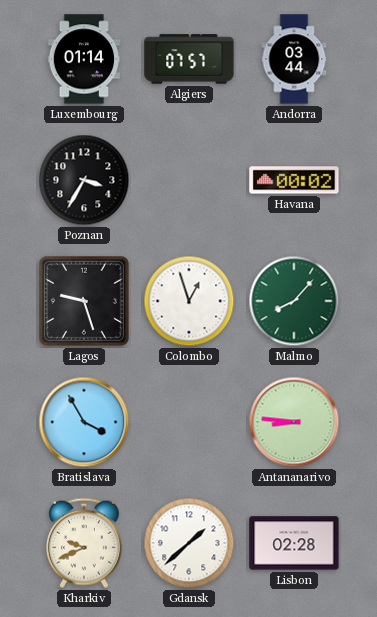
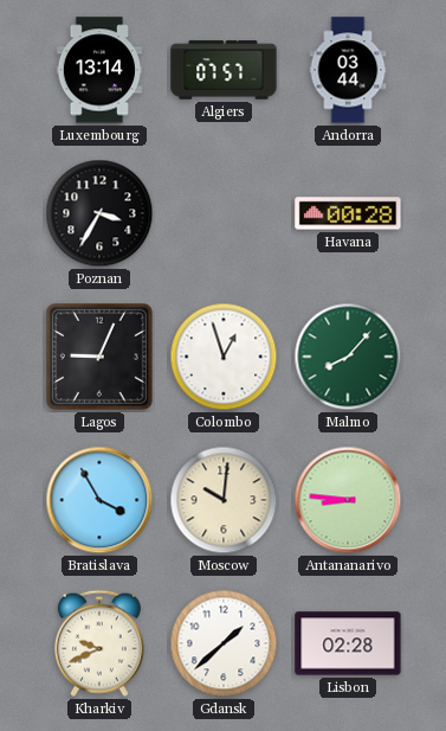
Luxembourg: 01:14 -> 13:14
Havana: 00:02 -> 00:28
Lagos: 9:27 -> 9:04
Moscow: none -> 10:01
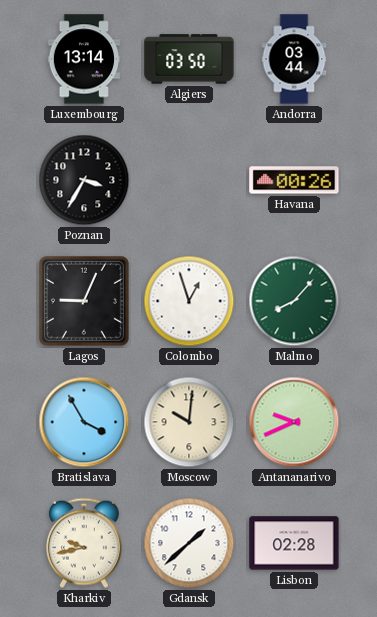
Algiers: 07:57 -> 03:50
Havana: 00:28 -> 00:26
Antananarivo: 8:46 -> 9:41
Kharkiv: 9:41 -> 9:43
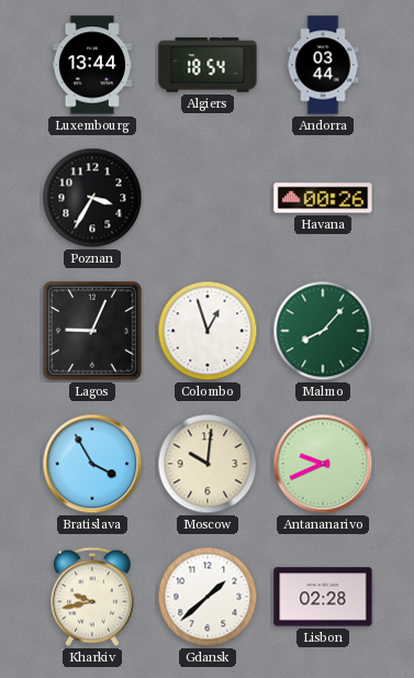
Luxembourg: 13:14 -> 13:44
Algiers: 03:50 -> 18:54
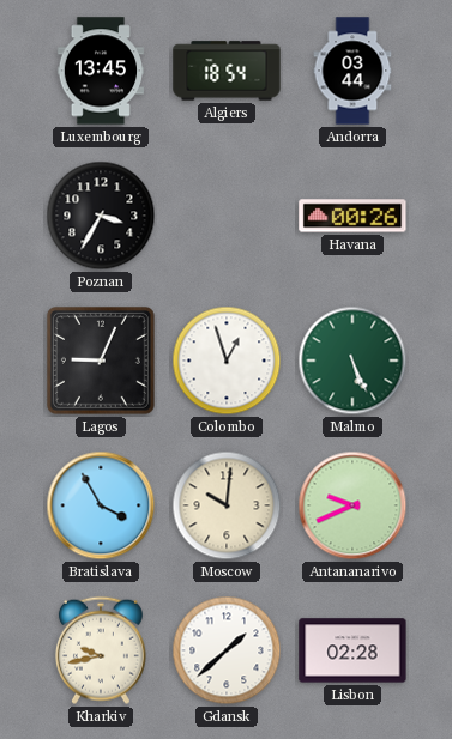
Luxembourg: 13:44 -> 13:45
Malmo: 8:07 -> 5:26
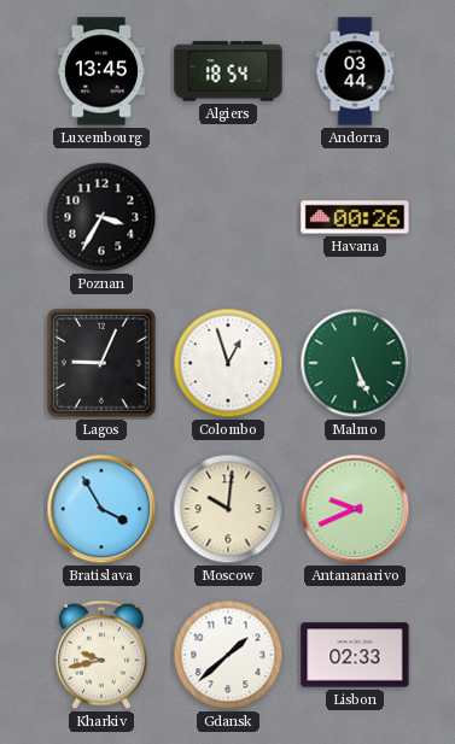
Lisbon: 02:28 -> 02:33
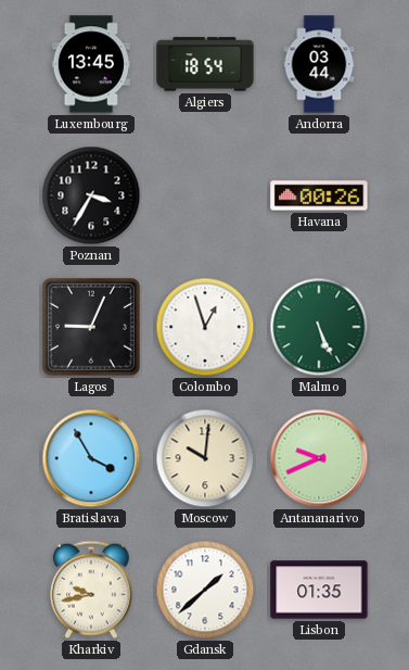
Lisbon: 02:33 -> 01:35
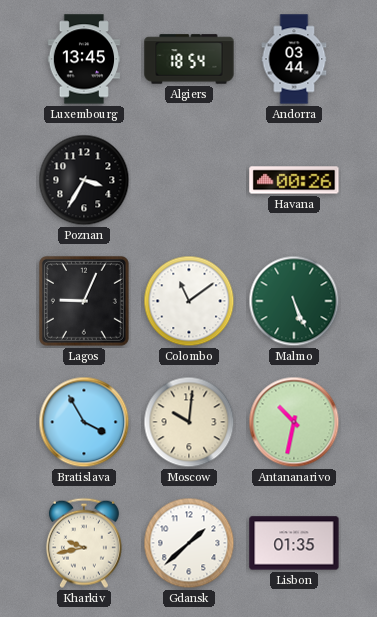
Colombo: 12:57 -> 11:09
Antananarivo: 9:41 -> 10:32
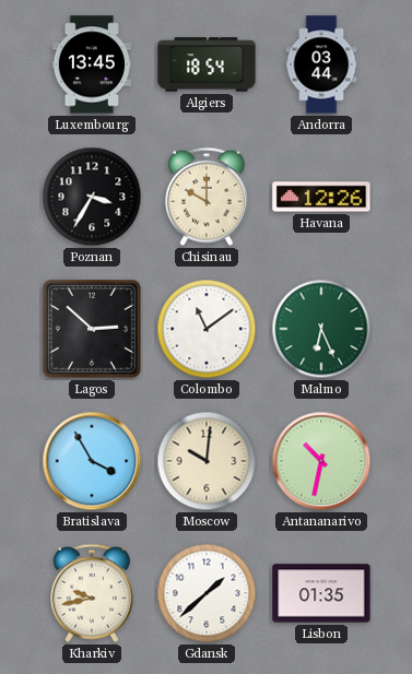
Chisinau: none -> 10:00
Havana: 00:26 -> 12:26
Lagos: 9:04 -> 2:52
Malmo: 5:26 -> 6:26
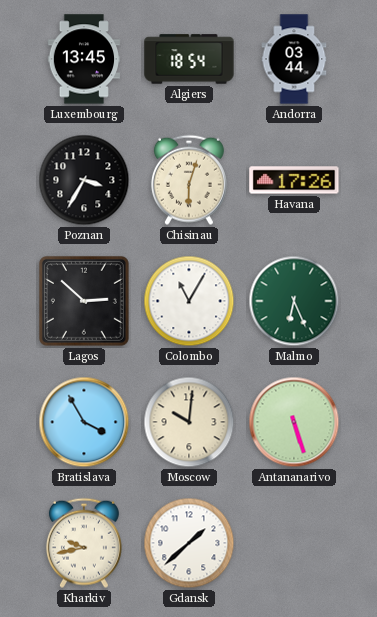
Chisinau: 10:00 -> 6:03
Havana: 12:26 -> 17:26
Colombo: 11:09 -> 11:05
Antananarivo: 10:32 -> 5:27
Lisbon: 01:35 -> none
